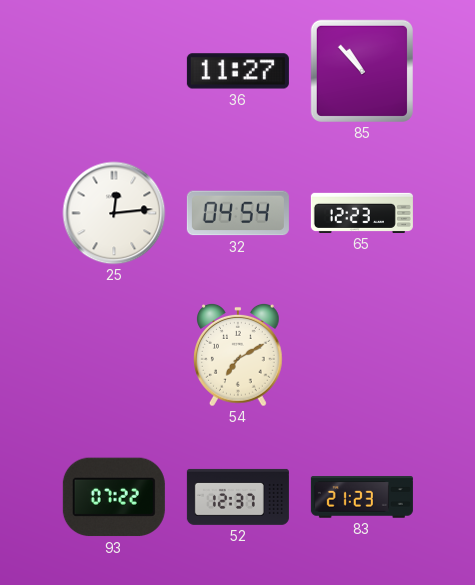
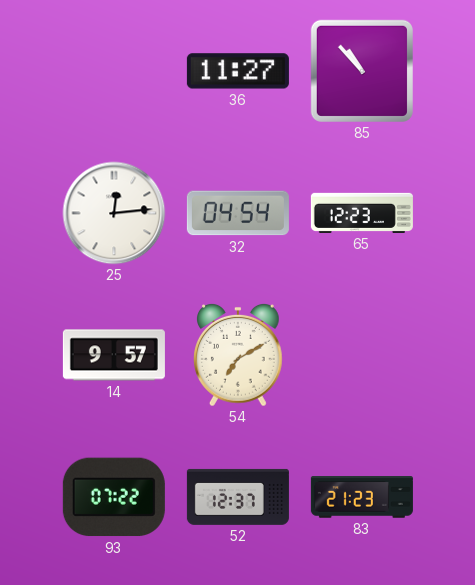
14: none -> 9:57
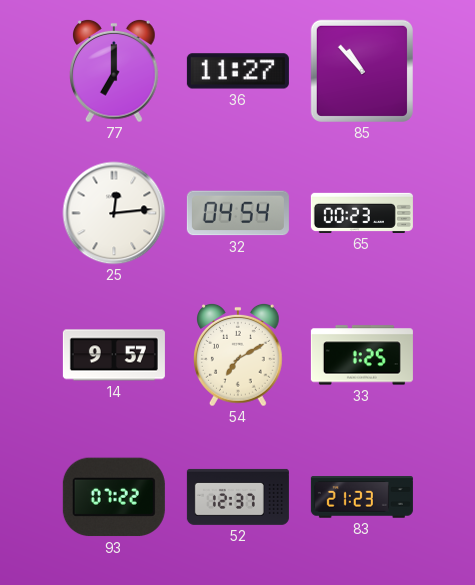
77: none -> 7:00
65: 12:23 -> 00:23
33: none -> 1:25
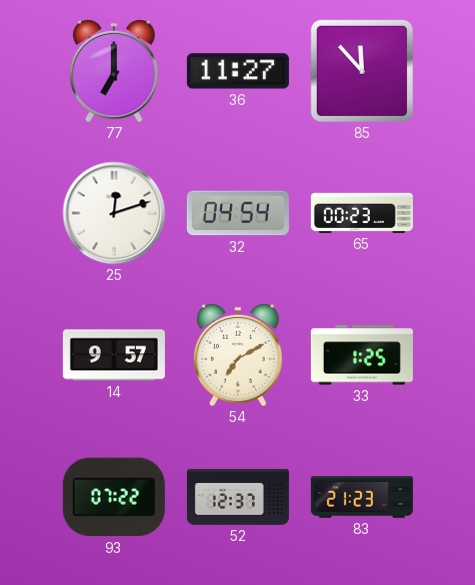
85: 10:53 -> 11:53
25: 12:14 -> 12:12
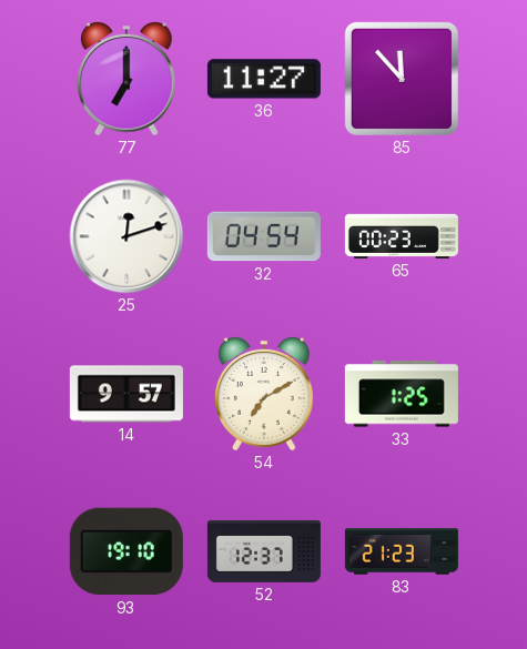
93: 07:22 -> 19:10
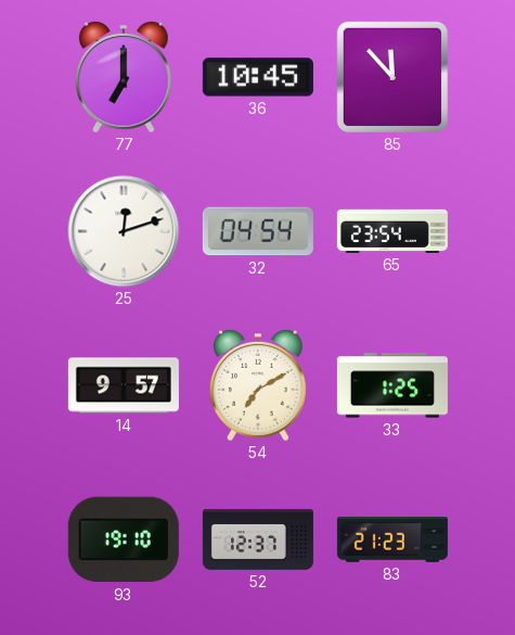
36: 11:27 -> 10:45
65: 00:23 -> 23:54
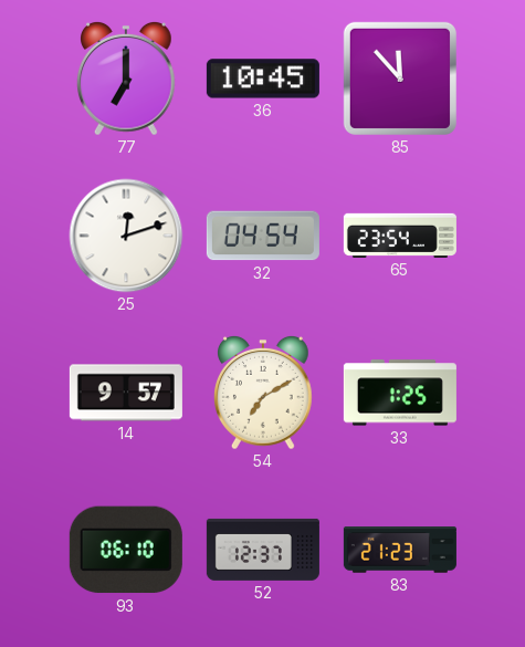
93: 19:10 -> 06:10
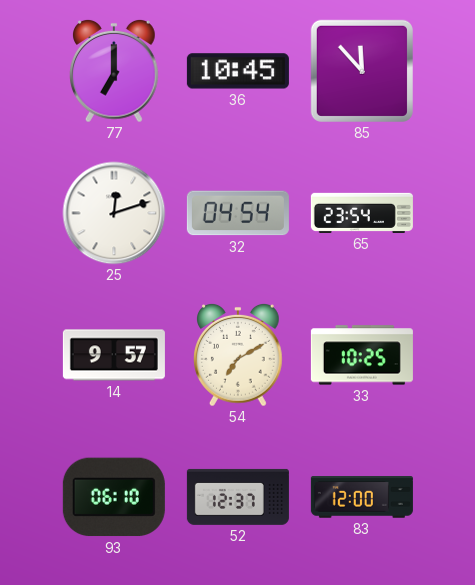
33: 1:25 -> 10:25
83: 21:23 -> 12:00
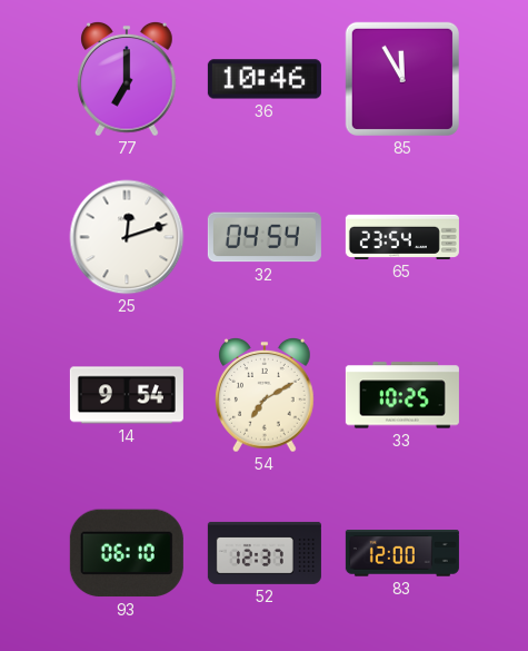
36: 10:45 -> 10:46
85: 11:53 -> 11:55
14: 9:57 -> 9:54
